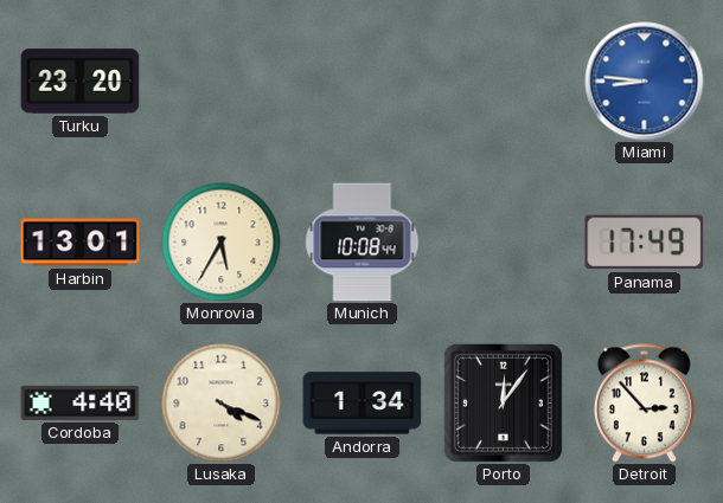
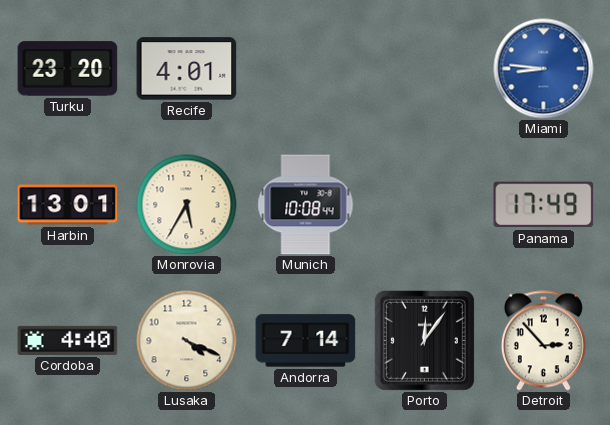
Recife: none -> 4:01
Andorra: 1:34 -> 7:14
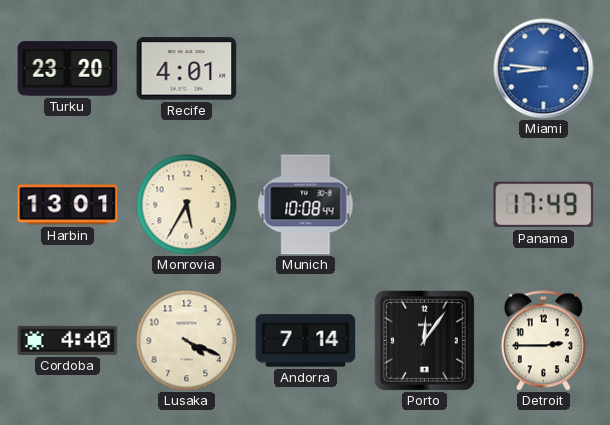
Detroit: 2:53 -> 2:45
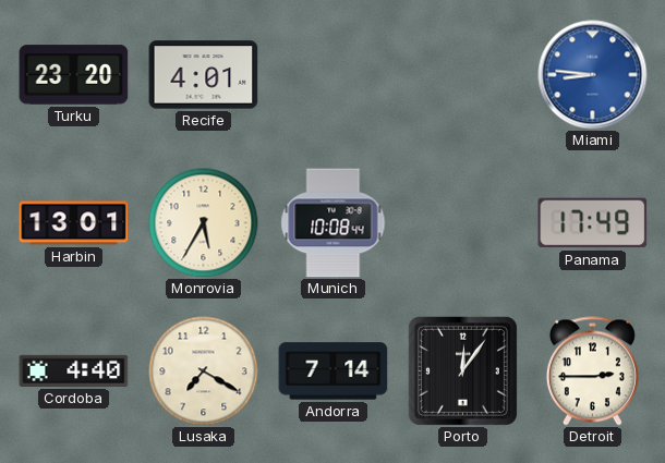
Lusaka: 4:19 -> 7:20
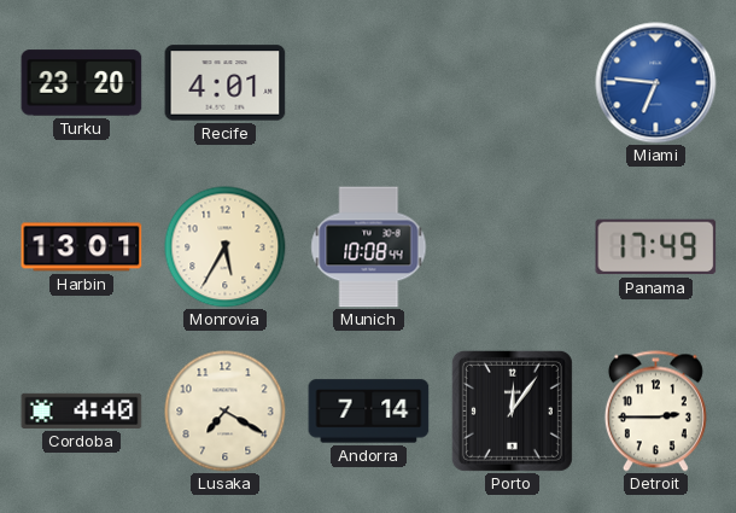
Miami: 8:46 -> 6:46
